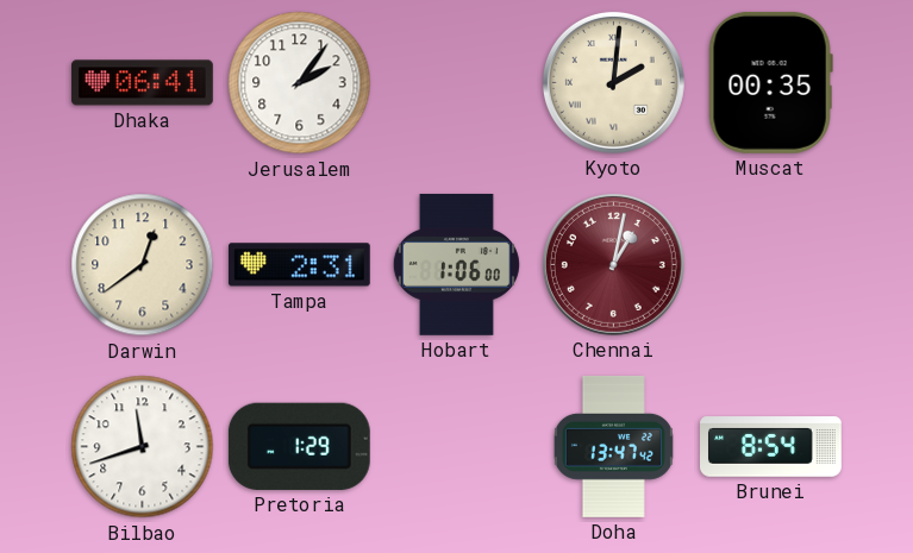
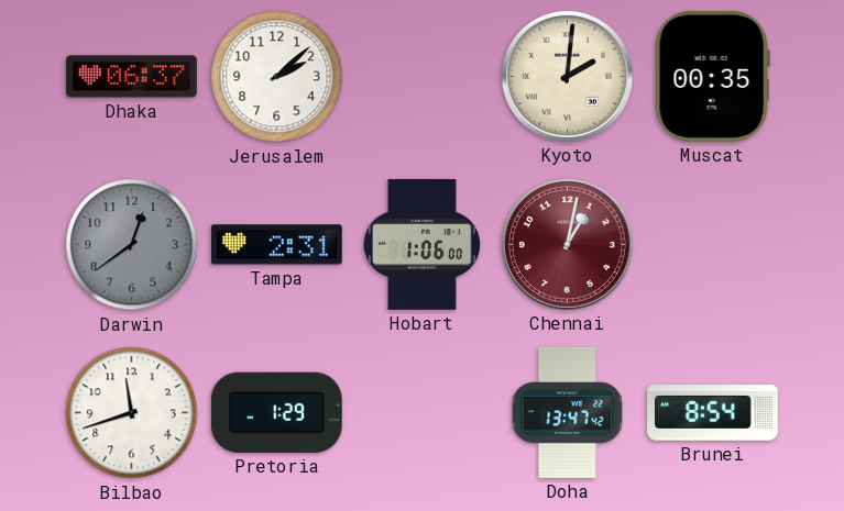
Dhaka: 06:41 -> 06:37
Jerusalem: 2:06 -> 2:08
Darwin dial: cream -> grey
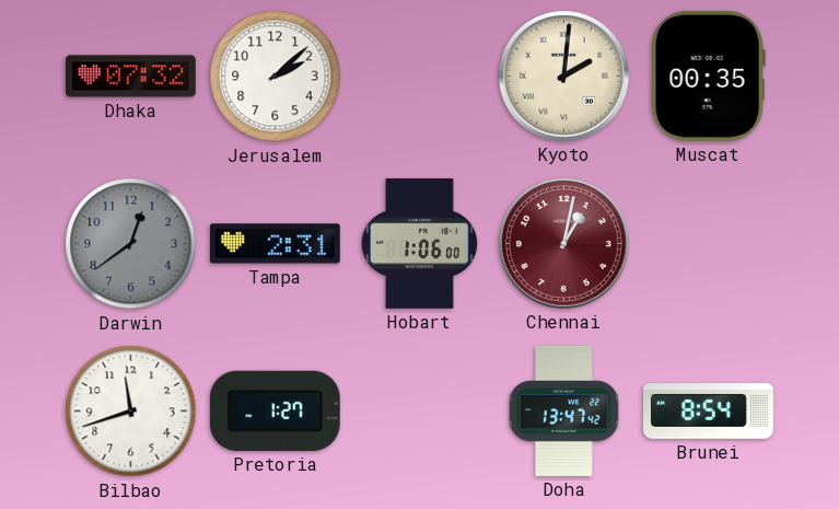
Dhaka: 06:37 -> 07:32
Pretoria: 1:29 -> 1:27
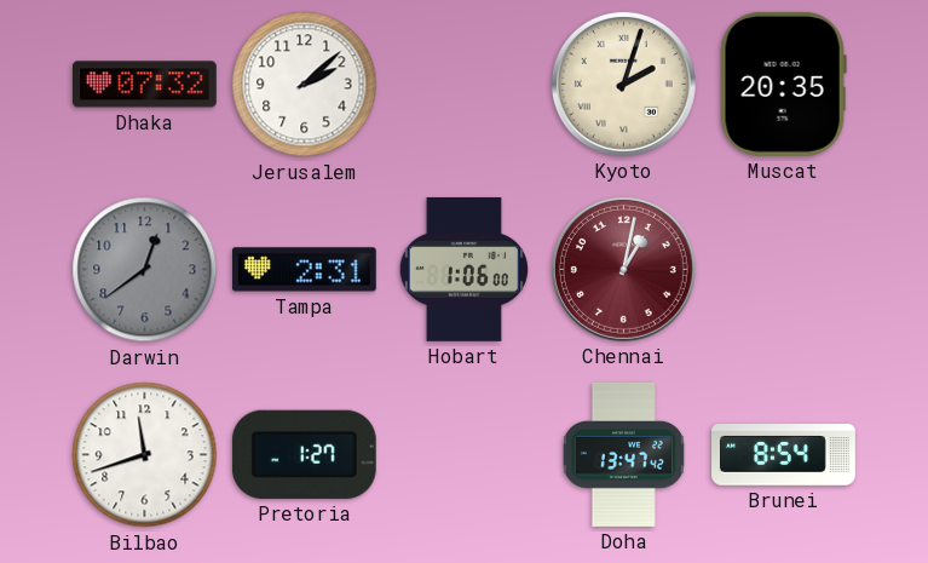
Kyoto: 2:01 -> 2:03
Muscat: 00:35 -> 20:35
